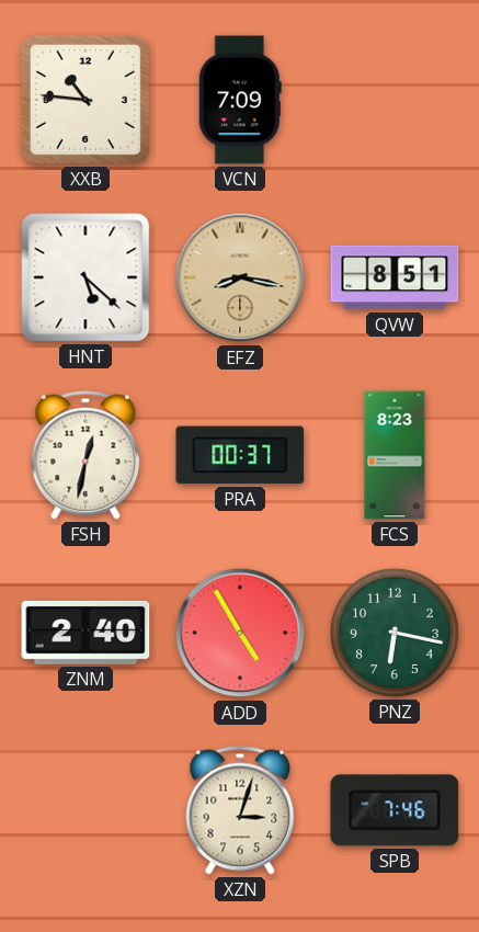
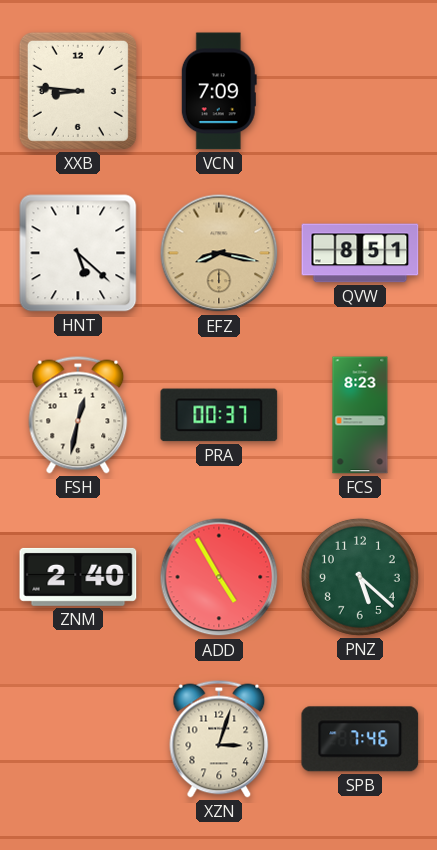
XXB: 10:46 -> 8:46
PNZ: 6:17 -> 5:22
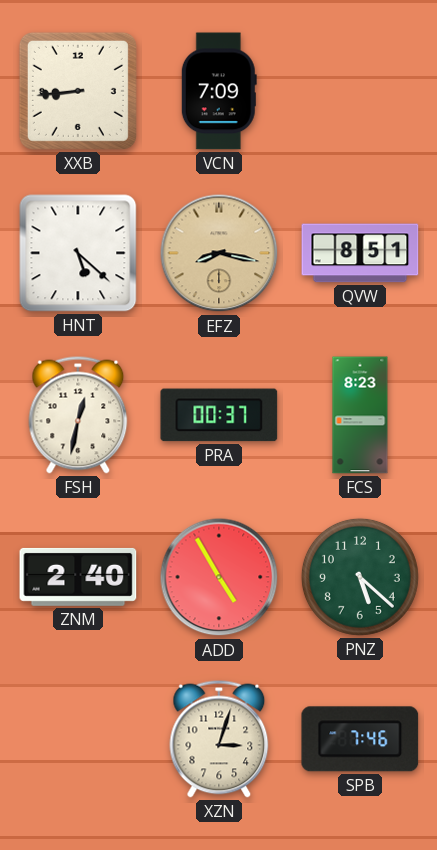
XXB: 8:46 -> 8:44
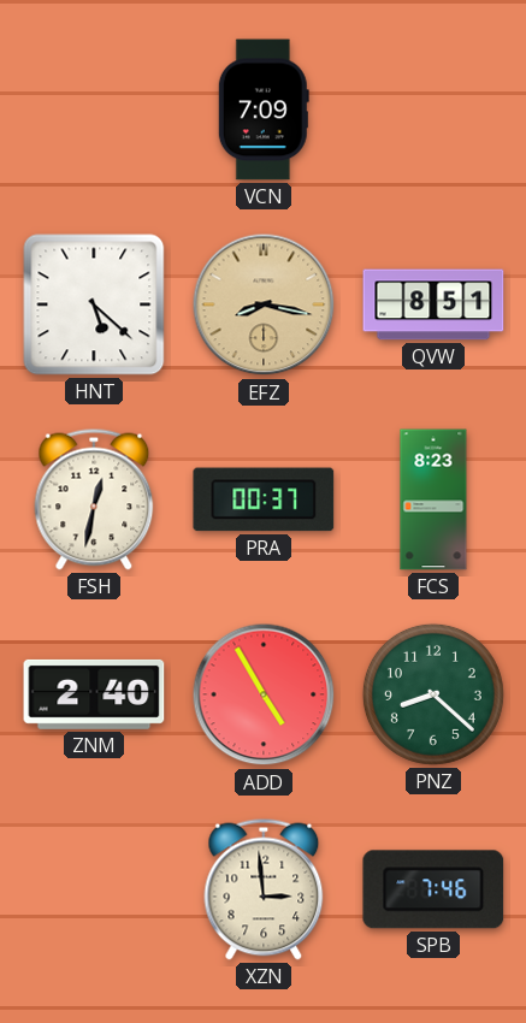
XXB: 8:44 -> none
PNZ: 5:22 -> 8:22
XZN: 3:03 -> 2:59
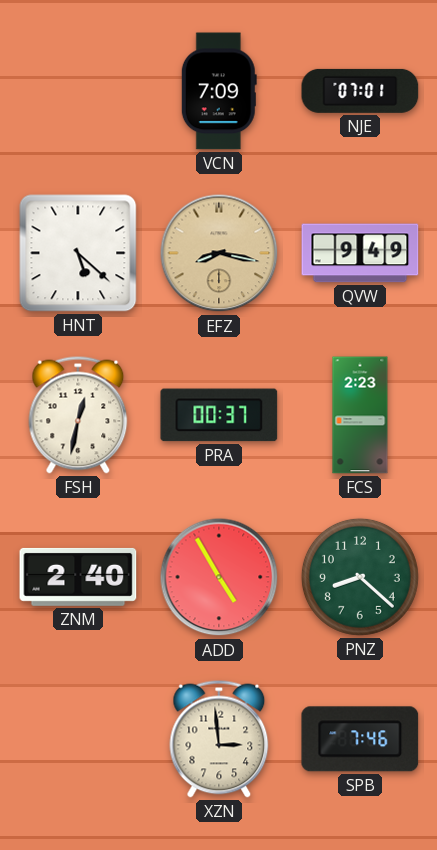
NJE: none -> 07:01
QVW: 8:51 -> 9:49
FCS: 8:23 -> 2:23
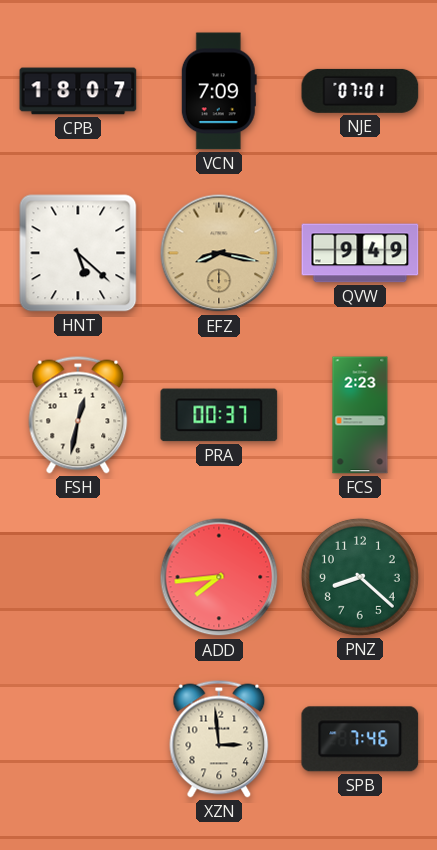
CPB: none -> 18:07
ZNM: 2:40 -> none
ADD: 4:55 -> 7:44
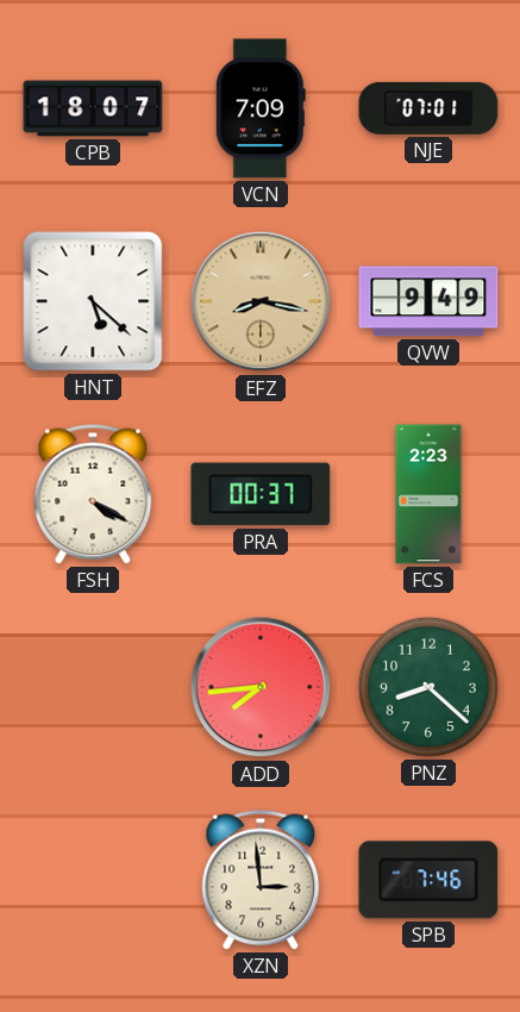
FSH: 12:32 -> 4:20
